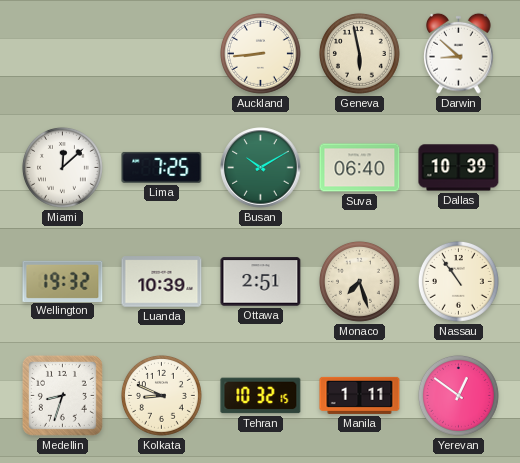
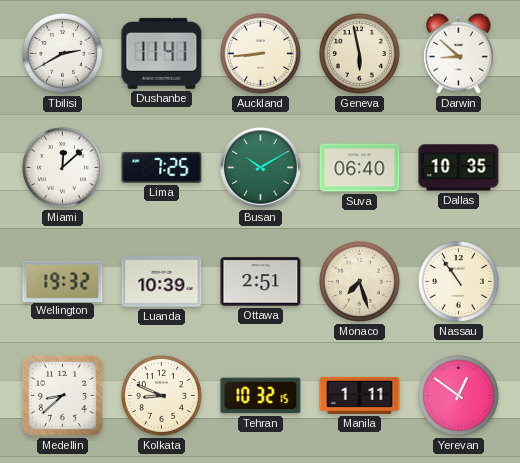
Tbilisi: none -> 2:40
Dushanbe: none -> 11:41
Dallas: 10:39 -> 10:35
Medellin: 8:33 -> 8:38
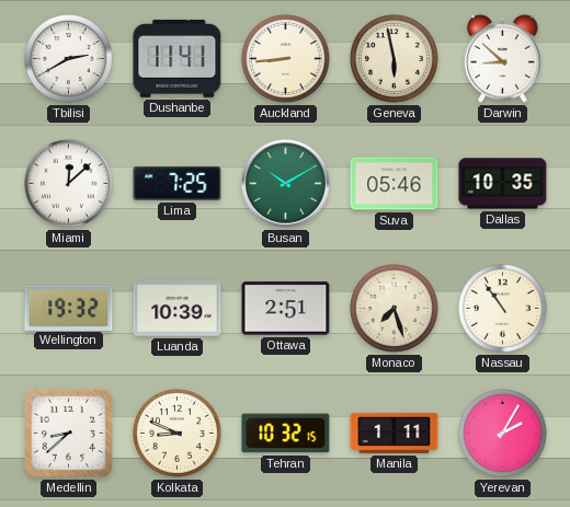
Suva: 06:40 -> 05:46
Yerevan: 12:51 -> 2:05
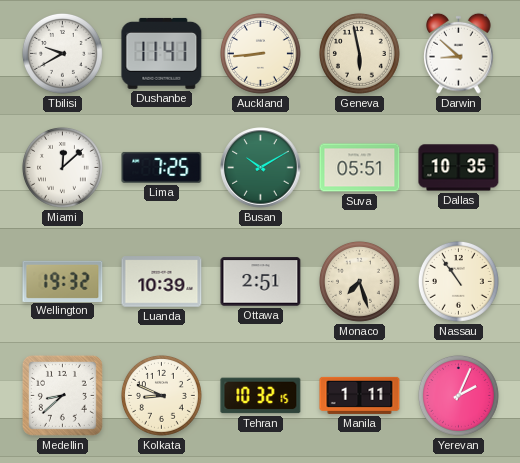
Tbilisi: 2:40 -> 9:40
Suva: 05:46 -> 05:51
Yerevan: 2:05 -> 2:04
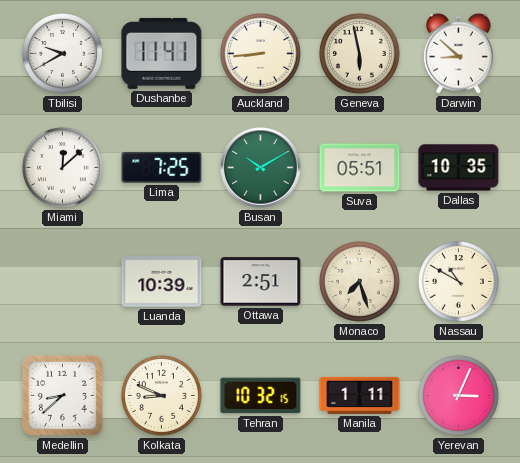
Wellington: 19:32 -> none
Nassau: 10:54 -> 10:50
Yerevan: 2:04 -> 3:04
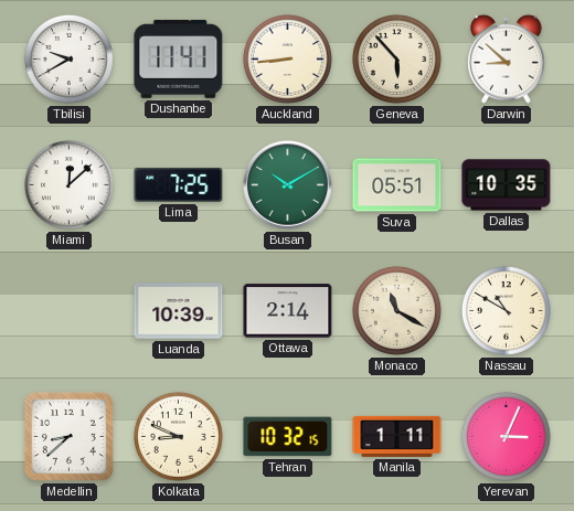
Geneva: 5:58 -> 5:53
Ottawa: 2:51 -> 2:14
Monaco: 7:27 -> 11:20
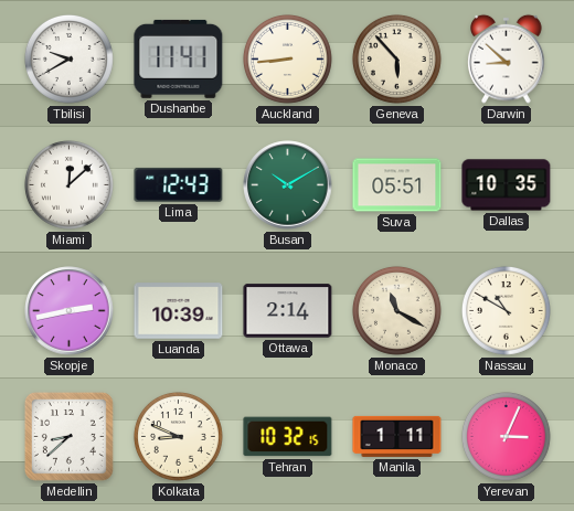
Lima: 7:25 -> 12:43
Skopje: none -> 2:43
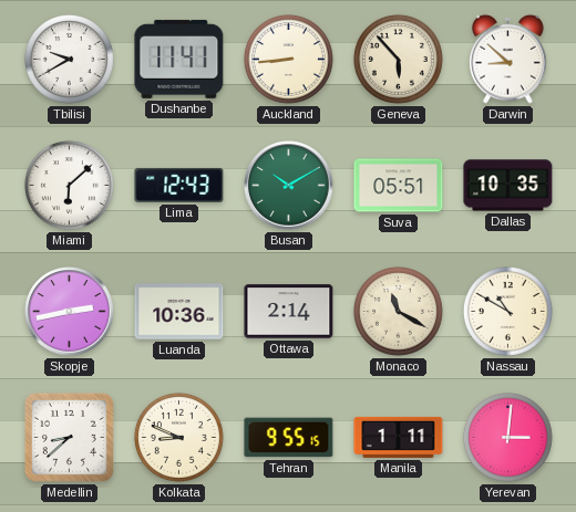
Miami: 12:08 -> 6:08
Luanda: 10:39 -> 10:36
Tehran: 10:32 -> 9:55
Yerevan: 3:04 -> 3:01
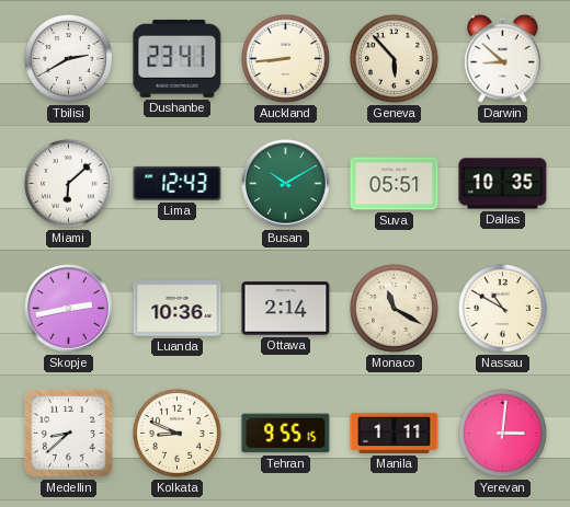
Tbilisi: 9:40 -> 2:40
Dushanbe: 11:41 -> 23:41
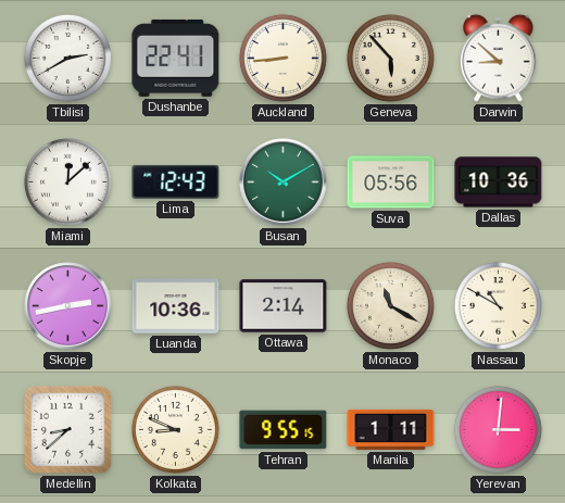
Dushanbe: 23:41 -> 22:41
Miami: 6:08 -> 12:08
Suva: 05:51 -> 05:56
Dallas: 10:35 -> 10:36
